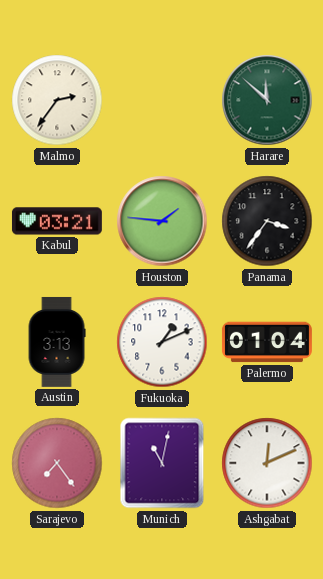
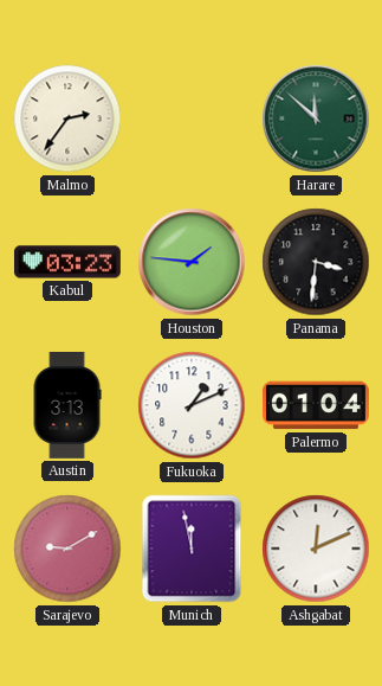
Kabul: 03:21 -> 03:23
Panama: 3:36 -> 3:31
Sarajevo: 7:24 -> 9:10
Munich: 11:02 -> 11:58
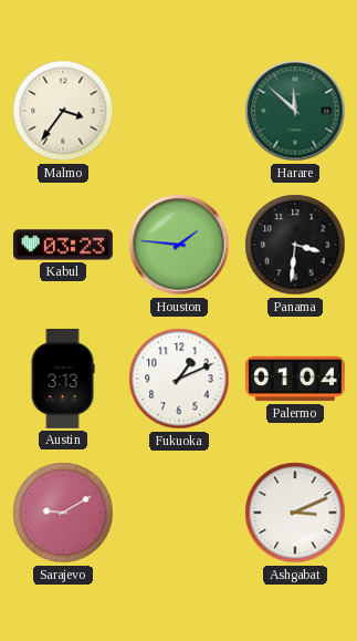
Malmo: 2:36 -> 3:36
Munich: 11:58 -> none
Ashgabat: 12:11 -> 3:11
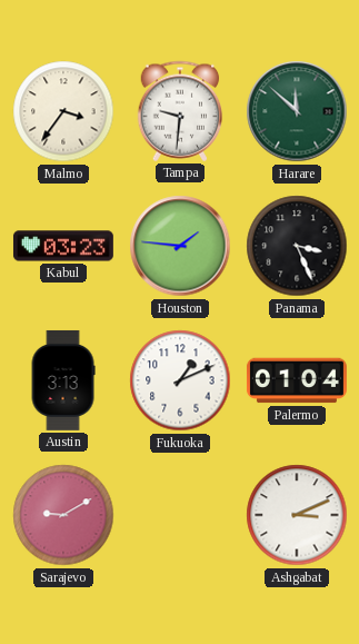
Tampa: none -> 9:31
Panama: 3:31 -> 3:26
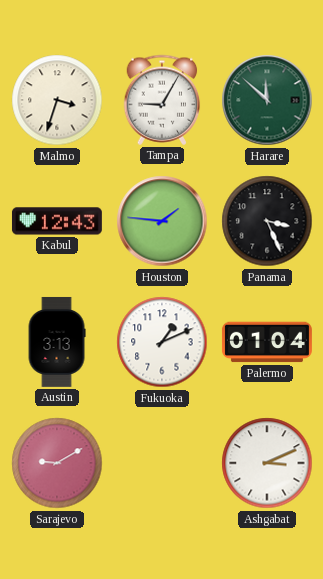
Malmo: 3:36 -> 3:33
Tampa: 9:31 -> 9:05
Kabul: 03:23 -> 12:43
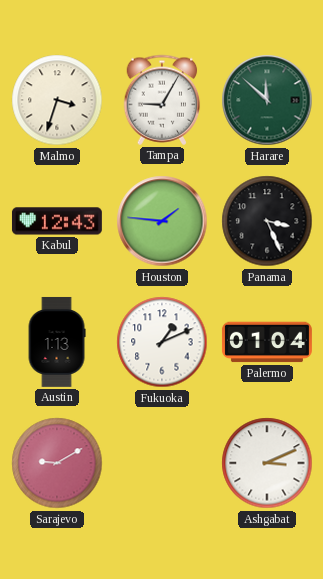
Austin: 3:13 -> 1:13
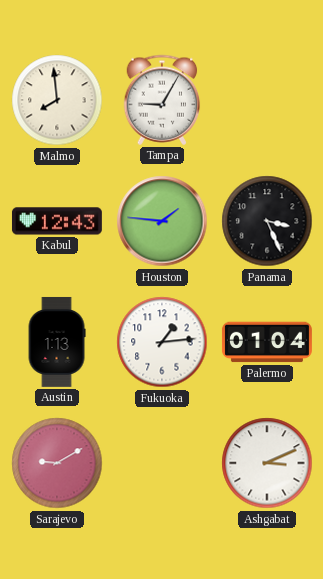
Malmo: 3:33 -> 7:59
Harare: 11:52 -> none
Fukuoka: 1:11 -> 1:14
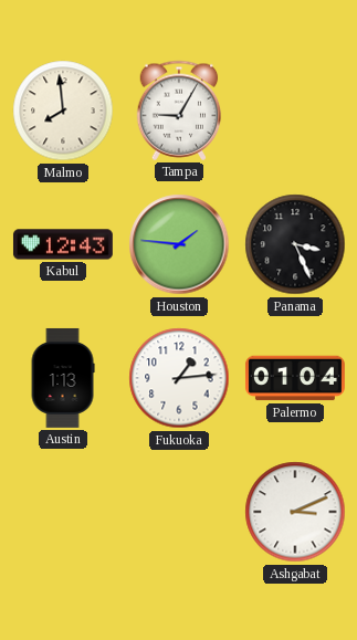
Sarajevo: 9:10 -> none
